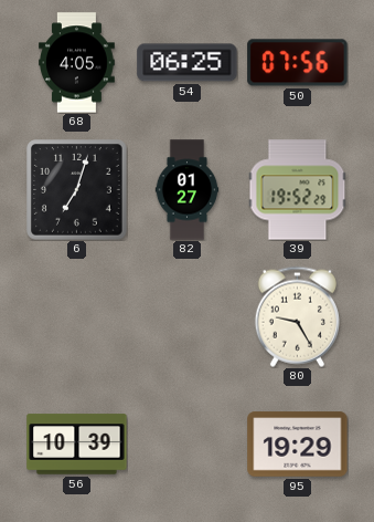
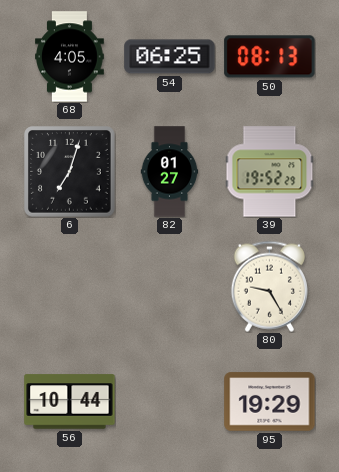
50: 07:56 -> 08:13
56: 10:39 -> 10:44
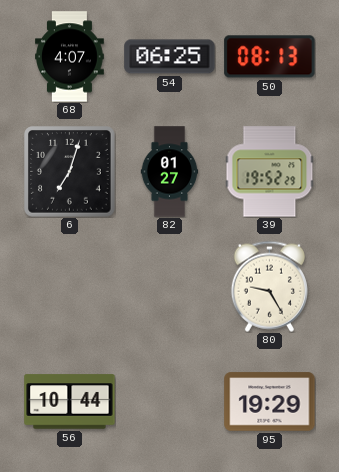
68: 4:05 -> 4:07
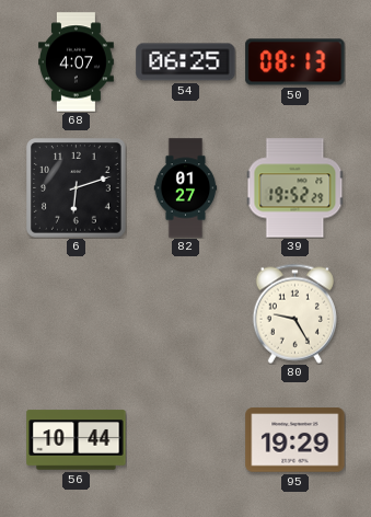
6: 7:03 -> 6:12
